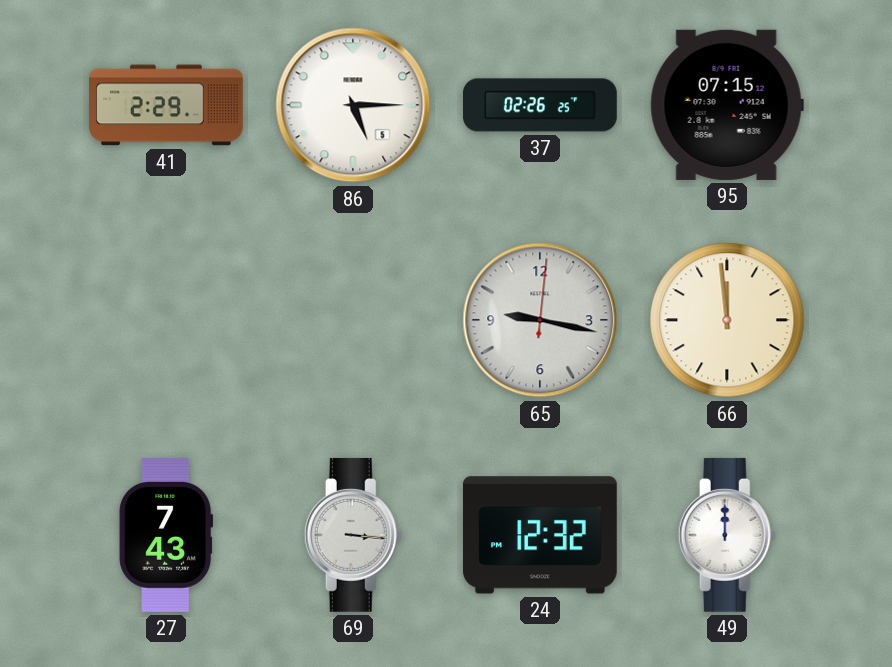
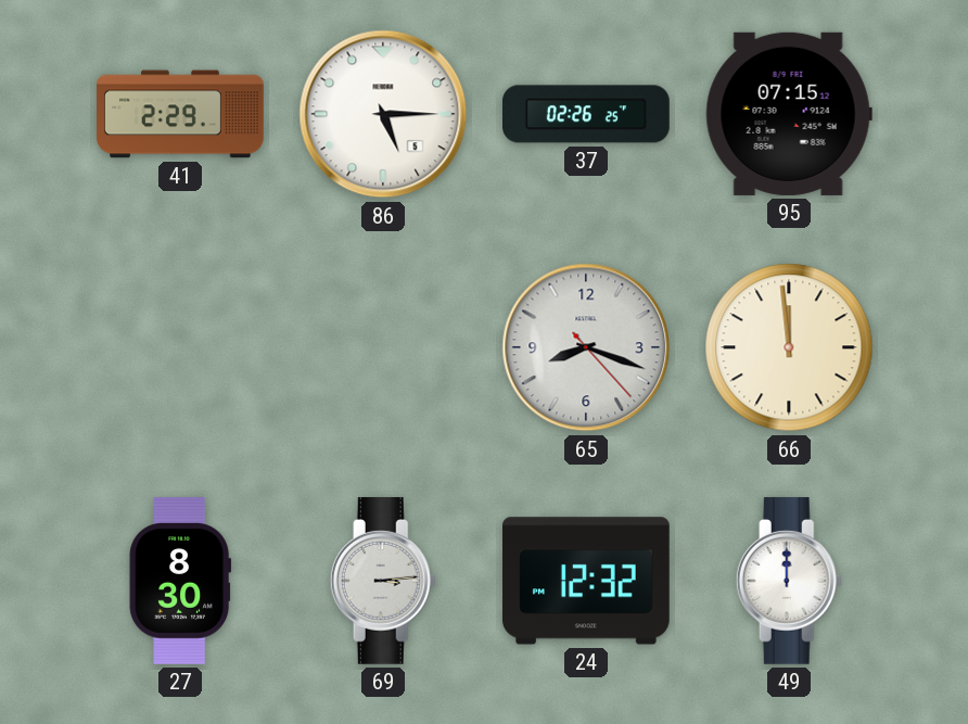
65: 9:17 -> 8:18
27: 7:43 -> 8:30
69: 3:16 -> 3:14
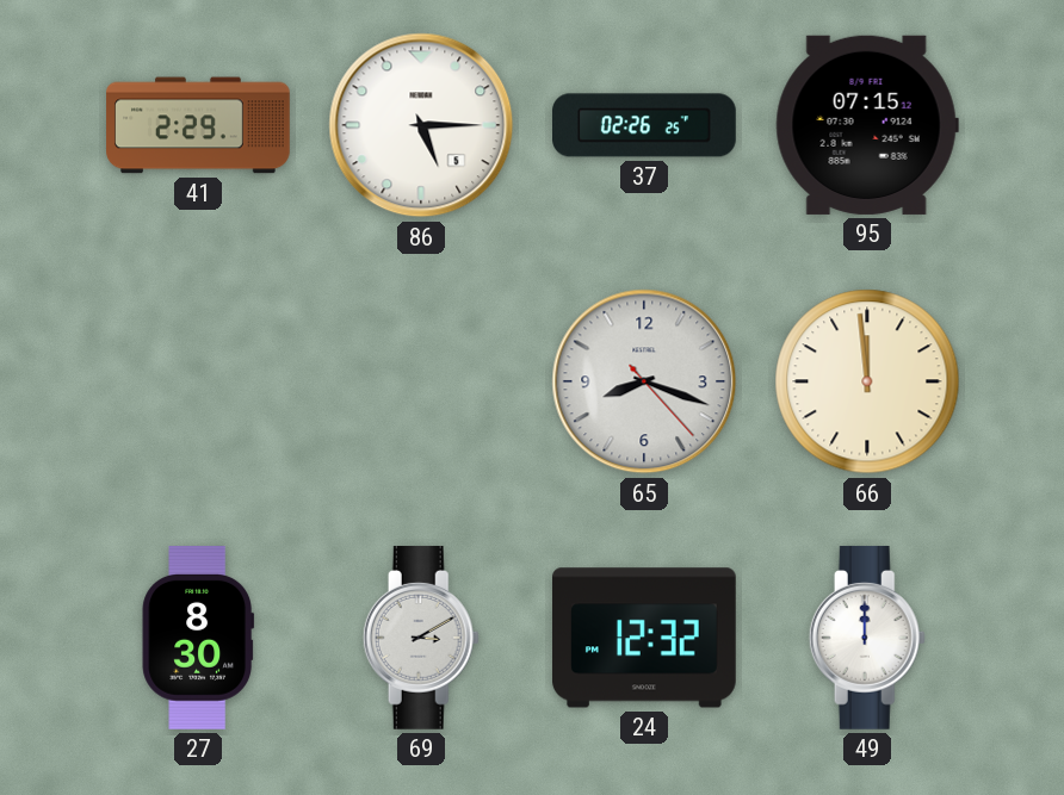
69: 3:14 -> 3:10
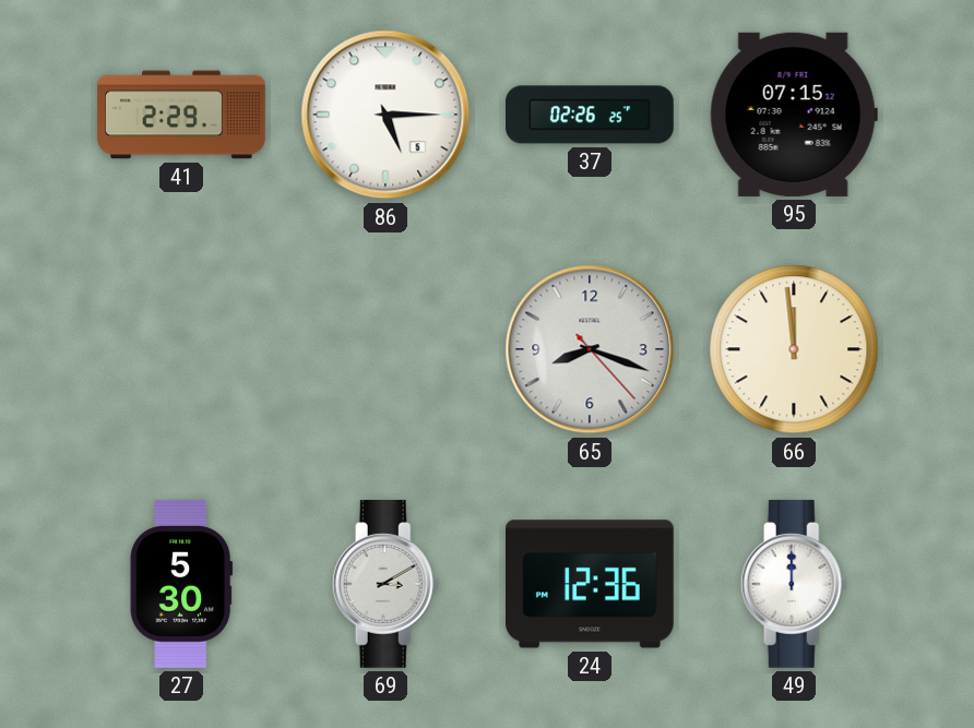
27: 8:30 -> 5:30
24: 12:32 -> 12:36
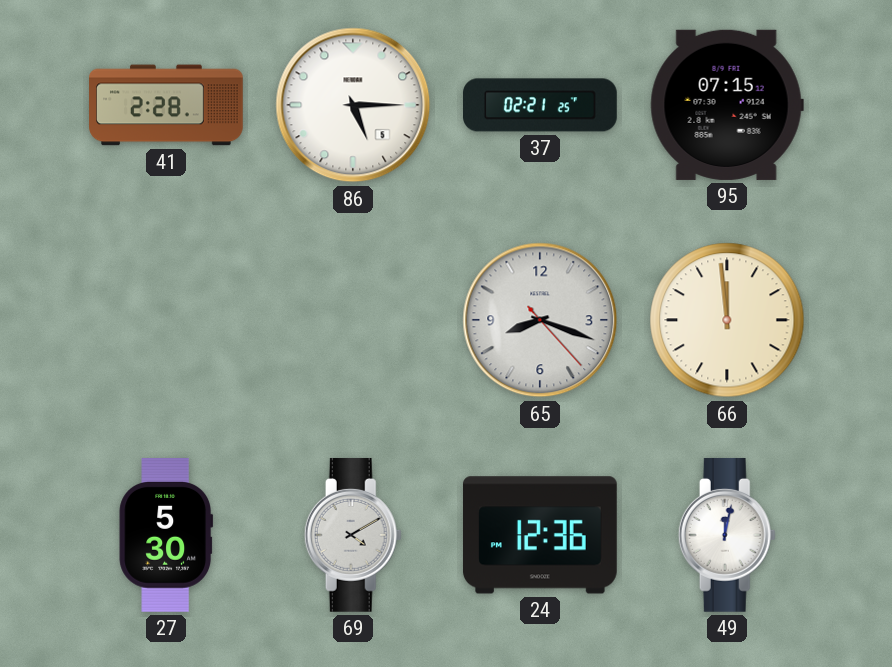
41: 2:29 -> 2:28
37: 02:26 -> 02:21
69: 3:10 -> 4:10
49: 12:00 -> 12:02
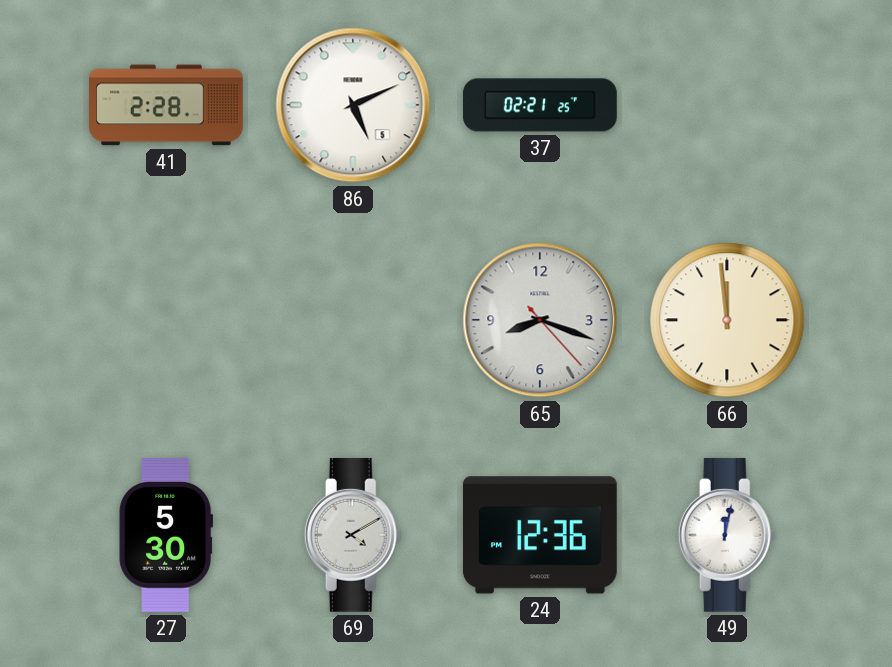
86: 5:15 -> 5:11
95: 07:15 -> none
